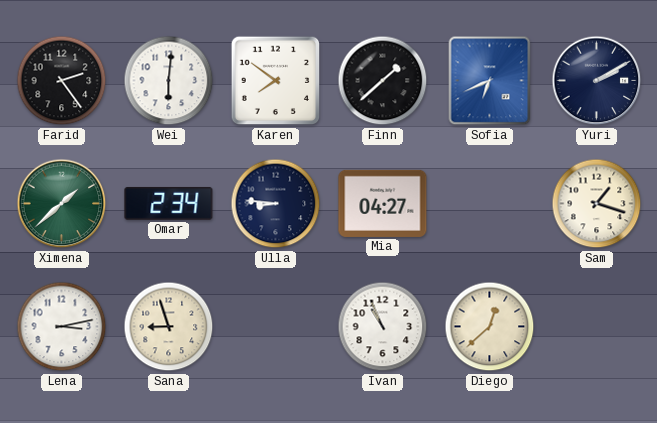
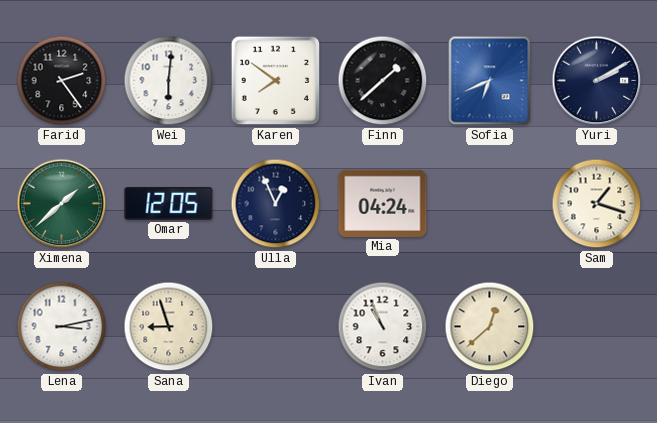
Omar: 2:34 -> 12:05
Ulla: 8:46 -> 12:56
Mia: 04:27 -> 04:24
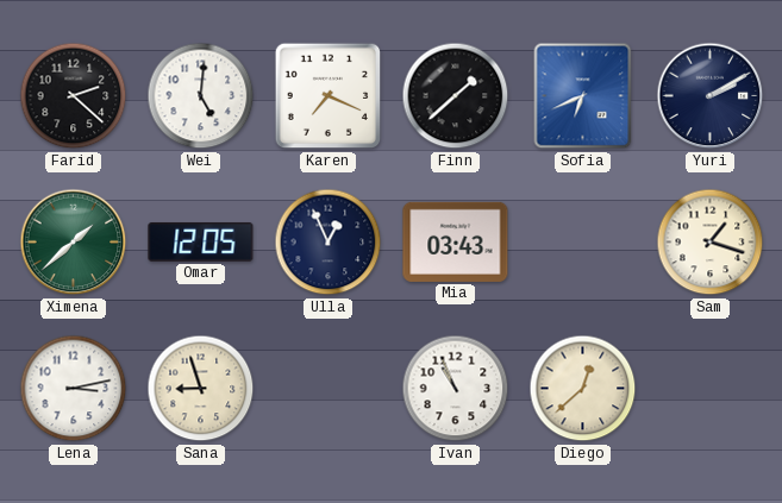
Farid: 2:24 -> 2:22
Wei: 6:01 -> 5:01
Karen: 7:51 -> 7:19
Mia: 04:24 -> 03:43
